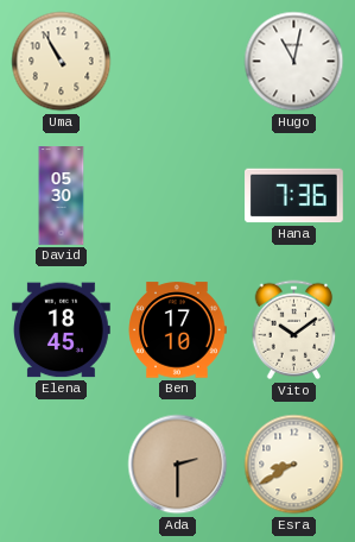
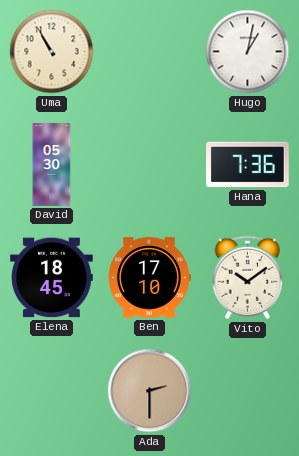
Hugo: 11:02 -> 1:02
Esra: 8:40 -> none
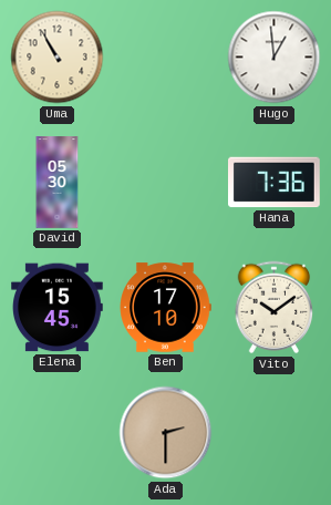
Hugo: 1:02 -> 12:59
Elena: 18:45 -> 15:45
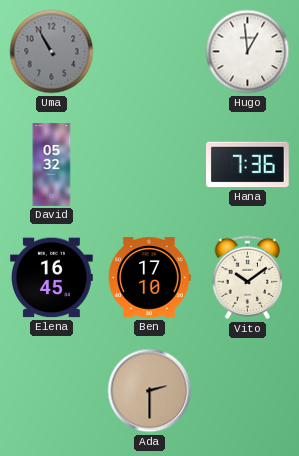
Uma dial: cream -> grey
David: 05:30 -> 05:32
Elena: 15:45 -> 16:45
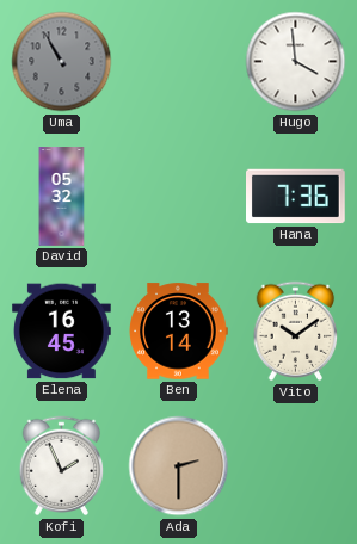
Hugo: 12:59 -> 3:59
Ben: 17:10 -> 13:14
Kofi: none -> 1:56
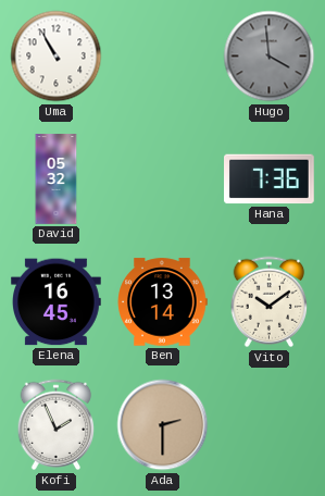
Uma dial: grey -> white
Hugo dial: white -> grey
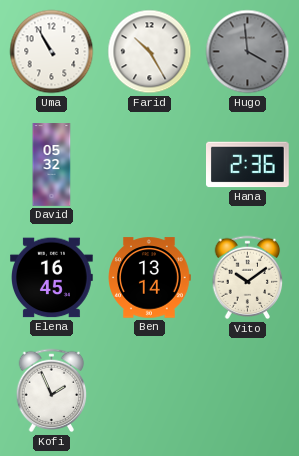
Farid: none -> 10:25
Hana: 7:36 -> 2:36
Ada: 2:30 -> none
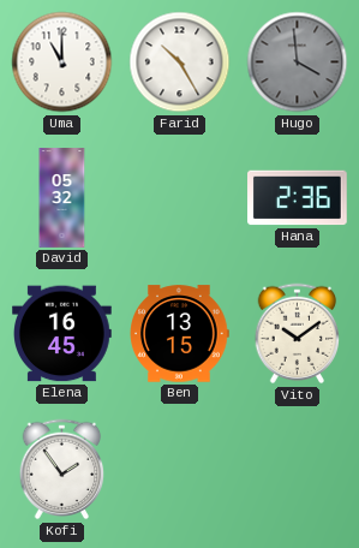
Uma: 10:55 -> 11:00
Ben: 13:14 -> 13:15
Kofi: 1:56 -> 1:54
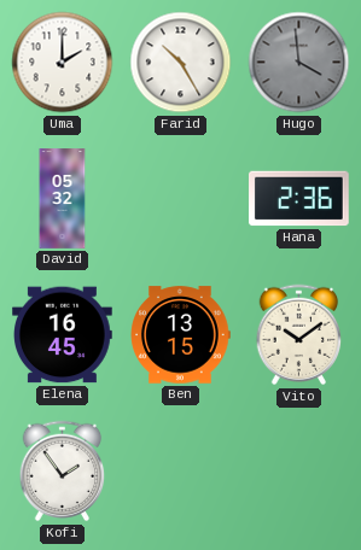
Uma: 11:00 -> 2:00
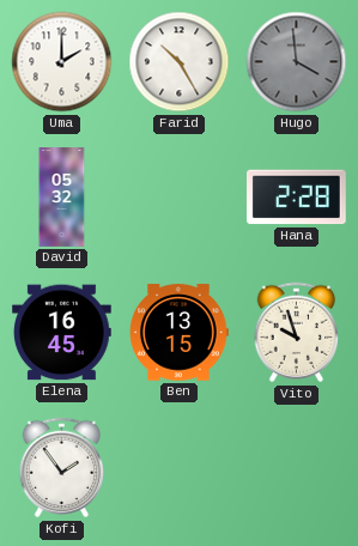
Hana: 2:36 -> 2:28
Vito: 10:09 -> 9:57
